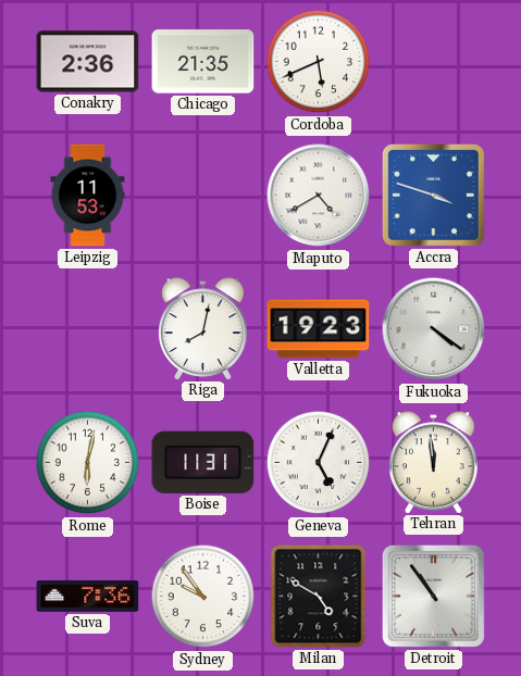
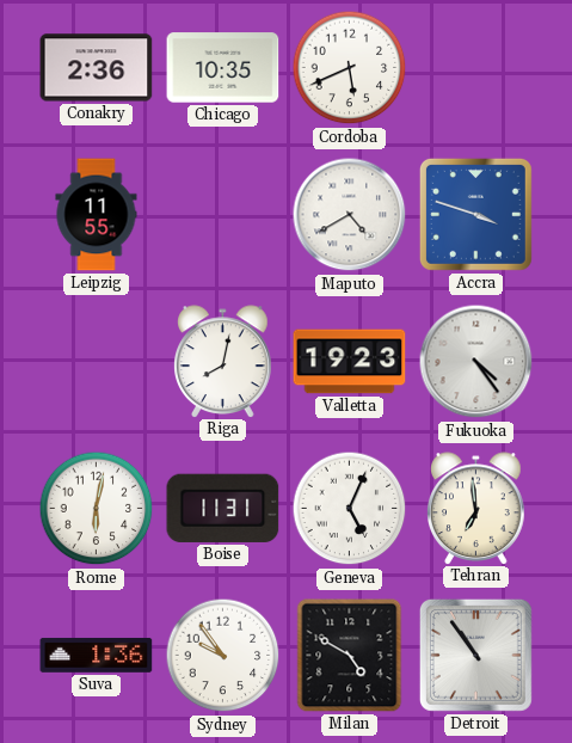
Chicago: 21:35 -> 10:35
Leipzig: 11:53 -> 11:55
Fukuoka: 4:21 -> 4:24
Tehran: 11:59 -> 6:59
Suva: 7:36 -> 1:36
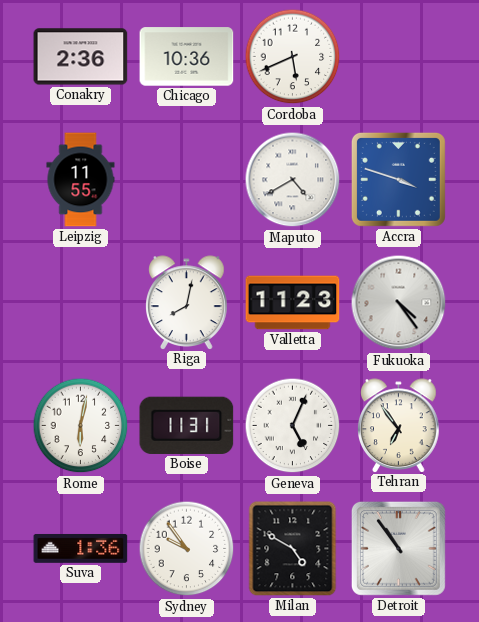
Chicago: 10:35 -> 10:36
Valletta: 19:23 -> 11:23
Tehran: 6:59 -> 6:54
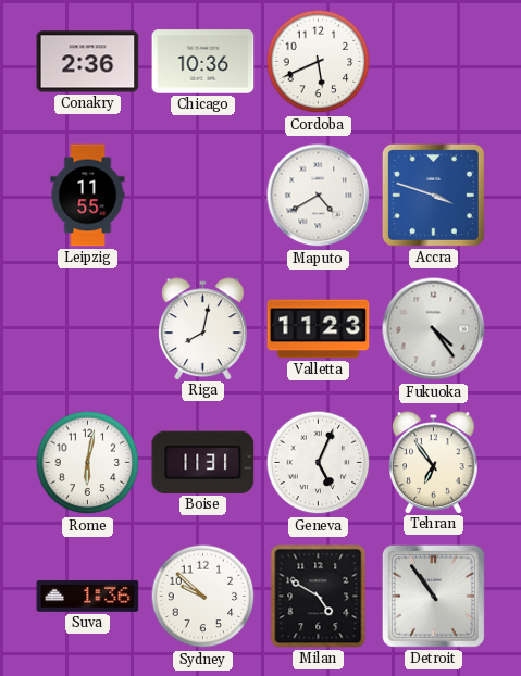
Sydney: 9:54 -> 9:52
